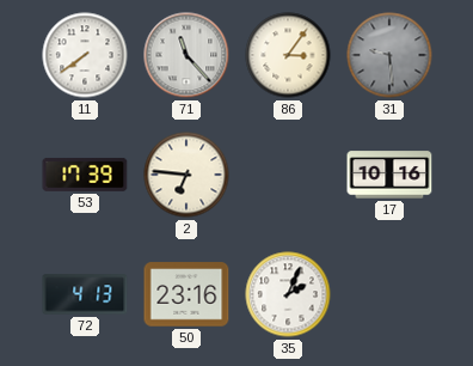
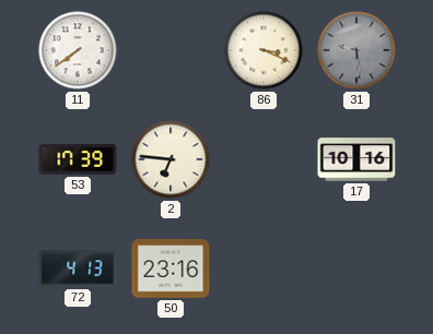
71: 11:23 -> none
86: 3:06 -> 3:19
35: 2:04 -> none
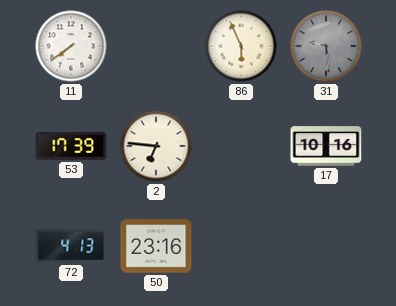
86: 3:19 -> 5:56
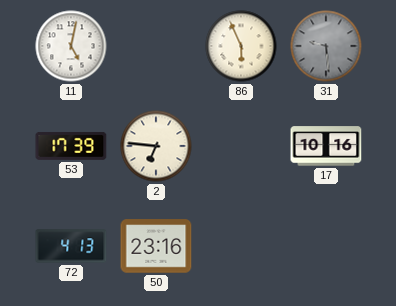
11: 7:39 -> 5:02
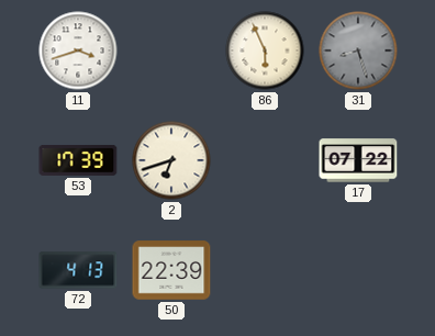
11: 5:02 -> 3:42
31: 9:29 -> 8:27
2: 6:46 -> 6:42
17: 10:16 -> 07:22
50: 23:16 -> 22:39
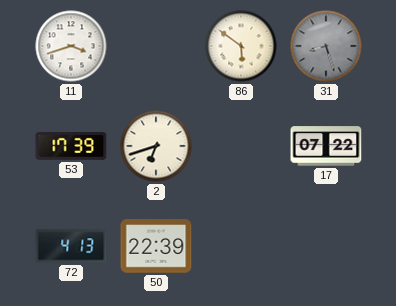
86: 5:56 -> 5:51
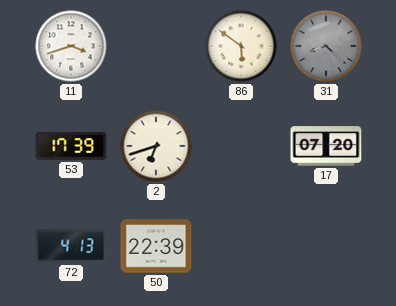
31: 8:27 -> 8:22
17: 07:22 -> 07:20
